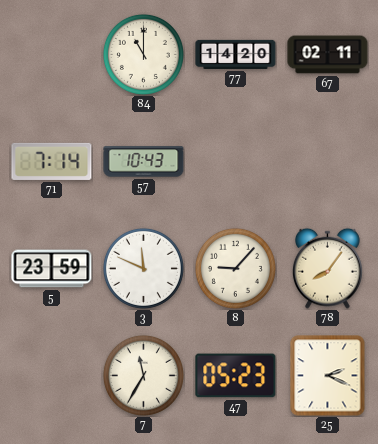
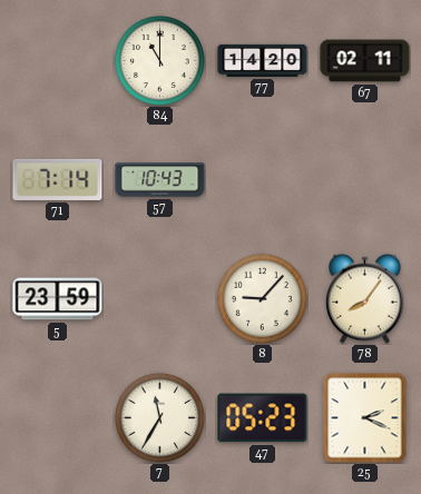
3: 11:49 -> none
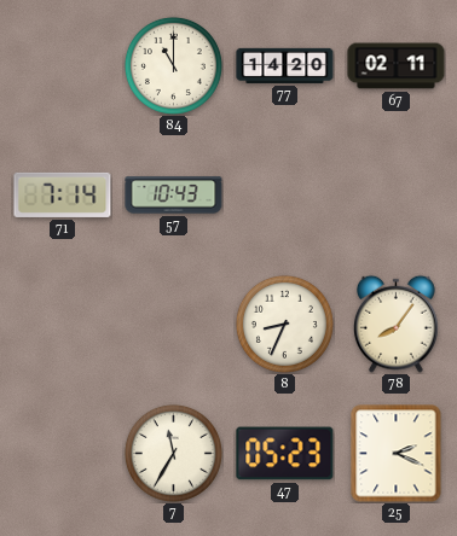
5: 23:59 -> none
8: 9:07 -> 8:34
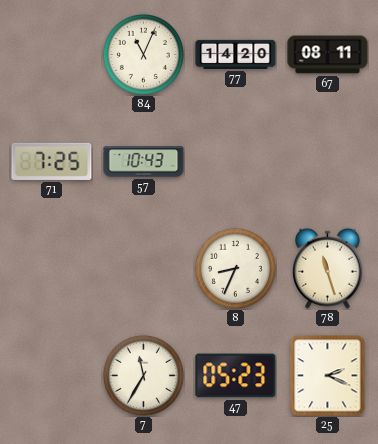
84: 11:00 -> 11:04
67: 02:11 -> 08:11
71: 7:14 -> 7:25
78: 8:06 -> 11:27
